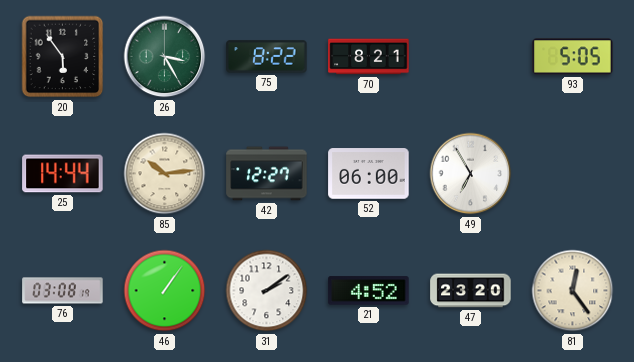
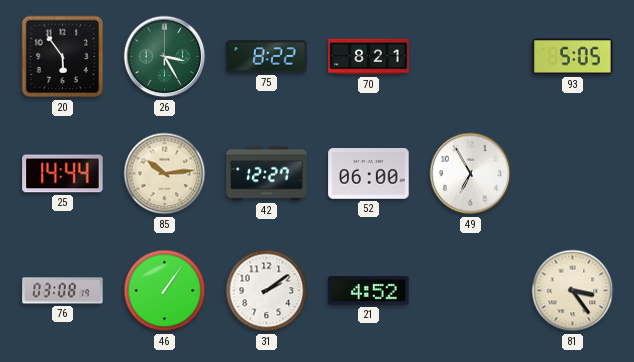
47: 23:20 -> none
81: 12:24 -> 3:24
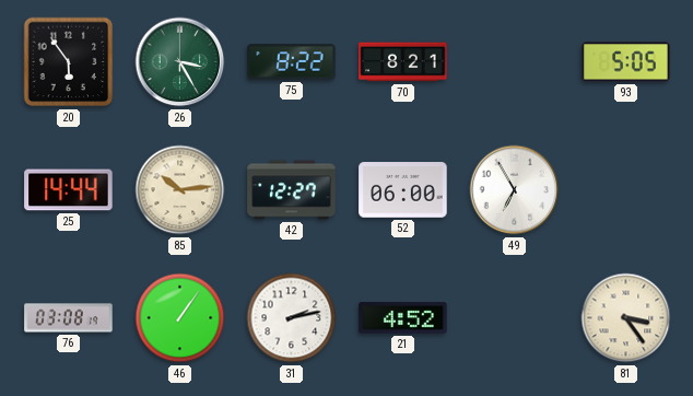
31: 2:09 -> 2:13
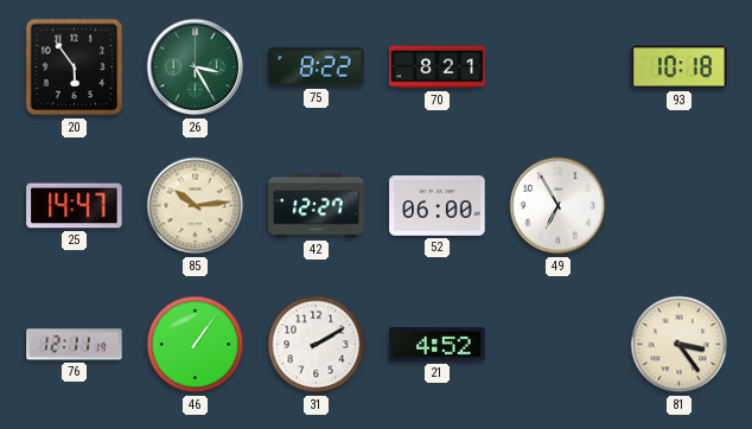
93: 5:05 -> 10:18
25: 14:44 -> 14:47
76: 03:08 -> 12:11
31: 2:13 -> 2:10
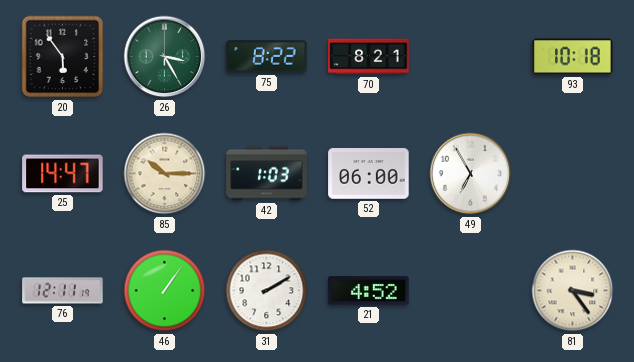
85: 10:14 -> 10:15
42: 12:27 -> 1:03
